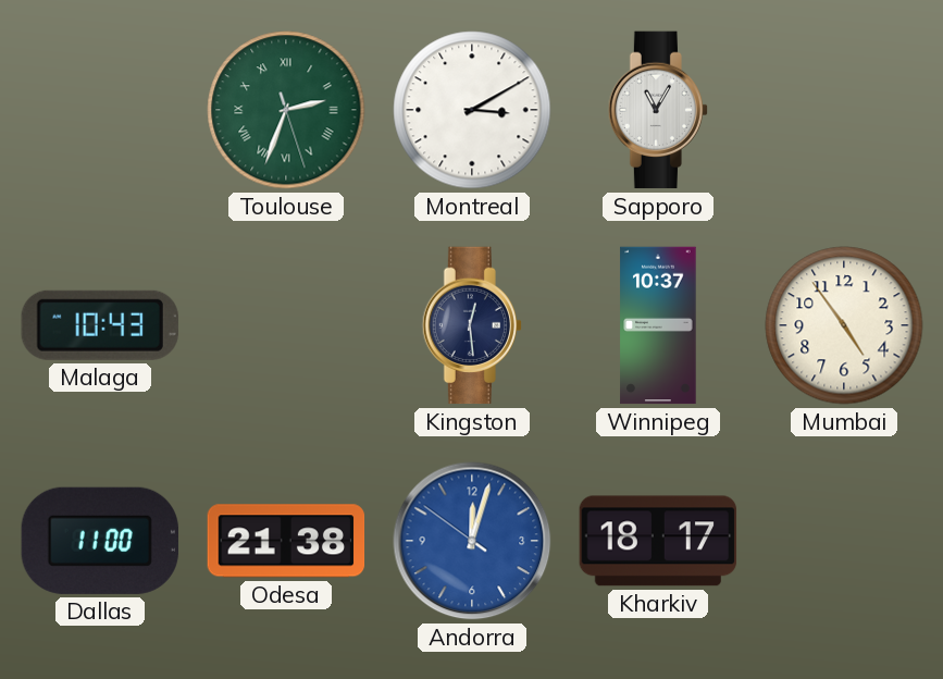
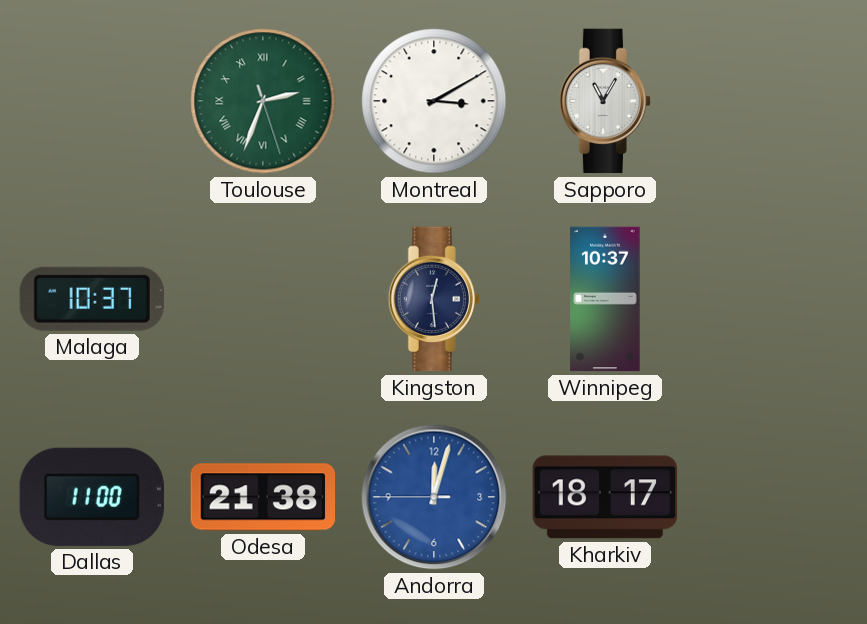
Malaga: 10:43 -> 10:37
Mumbai: 4:54 -> none
Andorra: 12:02:51 -> 12:02:45
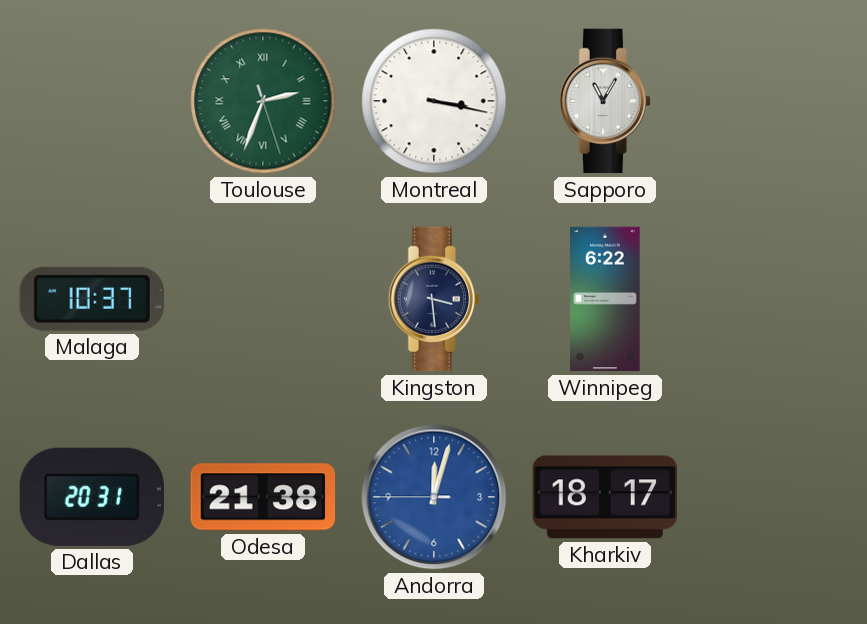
Montreal: 3:10 -> 3:17
Kingston: 12:29 -> 3:29
Winnipeg: 10:37 -> 6:22
Dallas: 11:00 -> 20:31
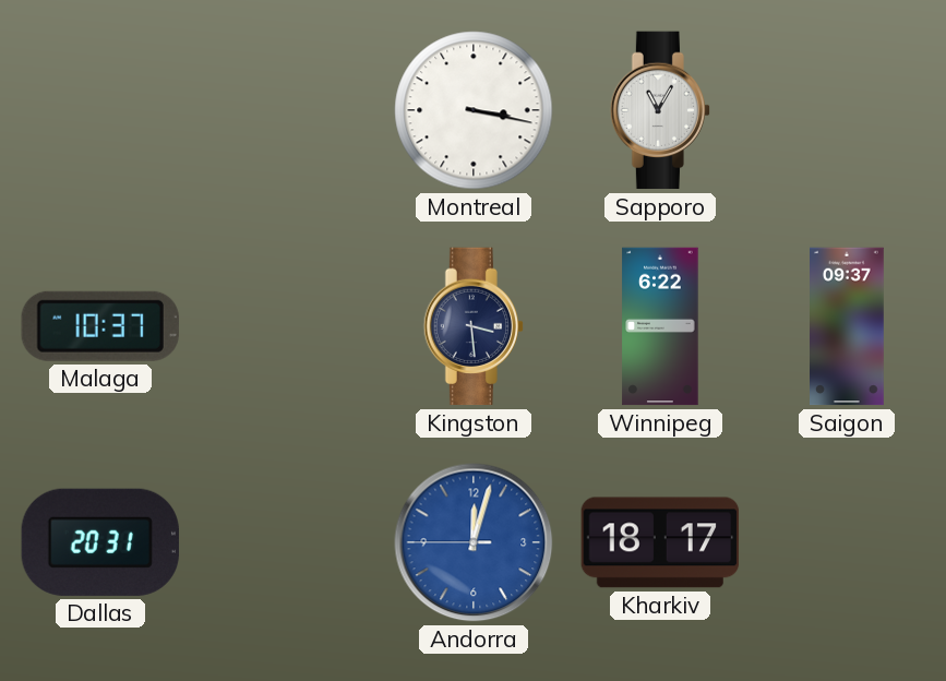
Toulouse: 2:33 -> none
Saigon: none -> 09:37
Odesa: 21:38 -> none
